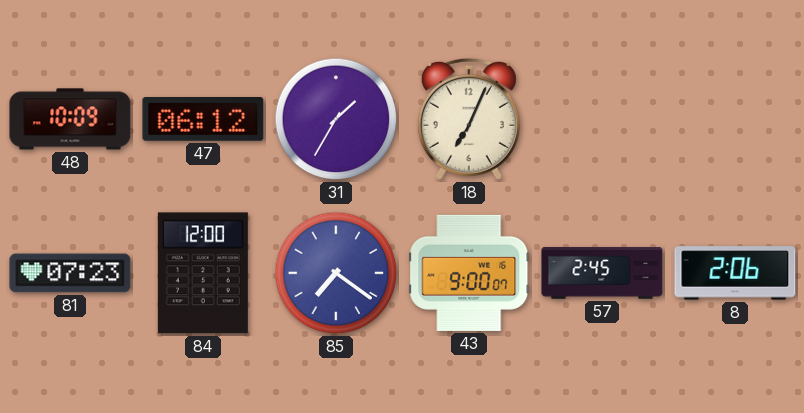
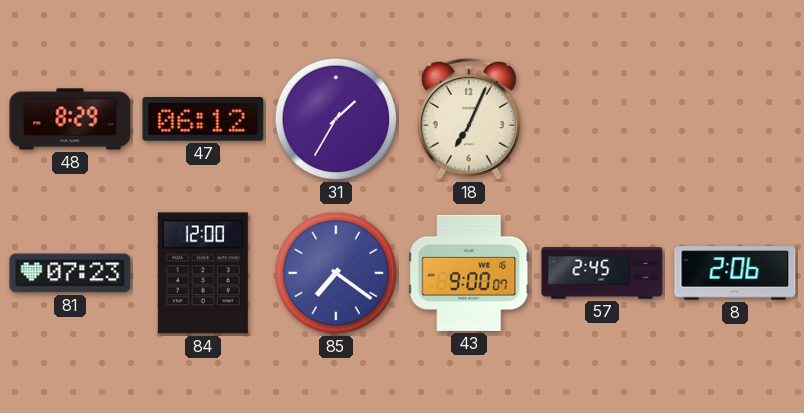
48: 10:09 -> 8:29
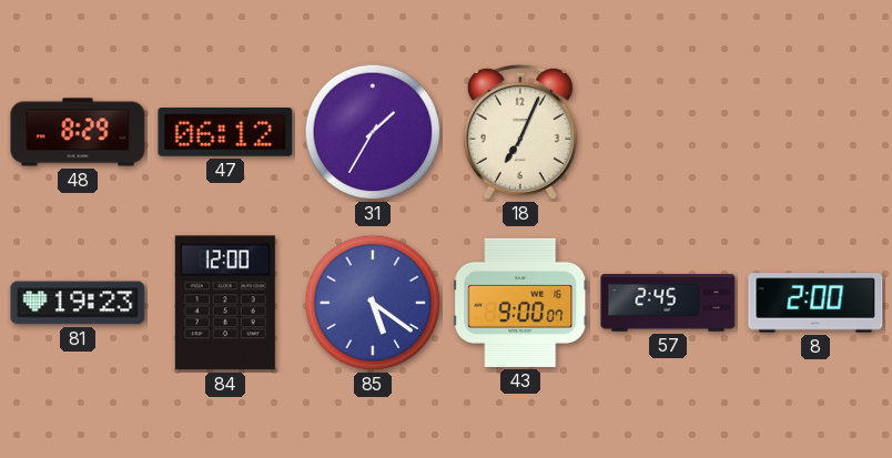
81: 07:23 -> 19:23
85: 7:21 -> 5:21
8: 2:06 -> 2:00
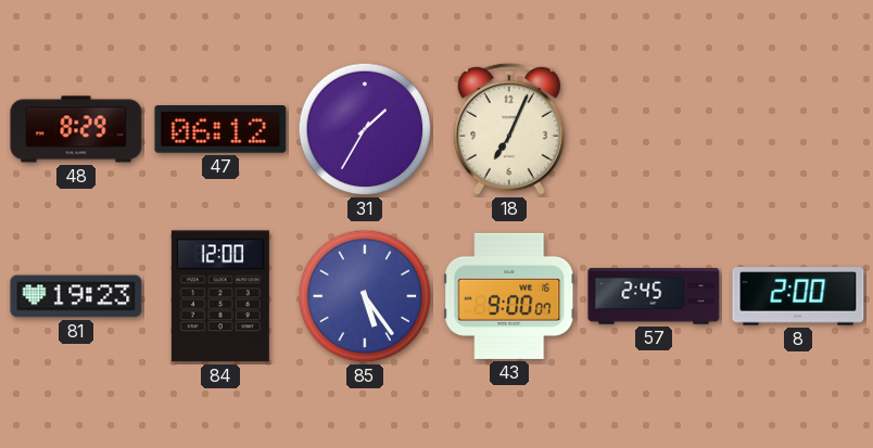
85: 5:21 -> 5:24
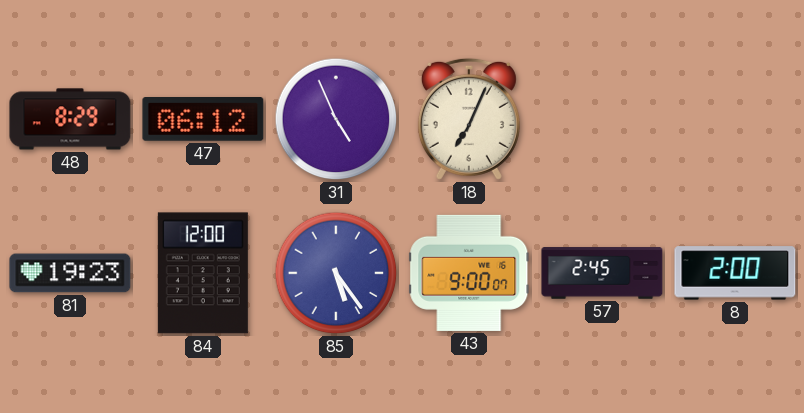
31: 1:35 -> 4:56
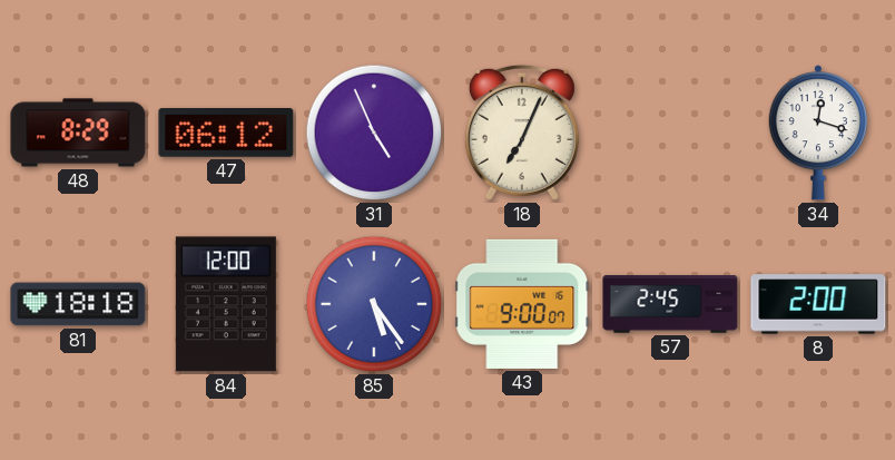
34: none -> 12:18
81: 19:23 -> 18:18
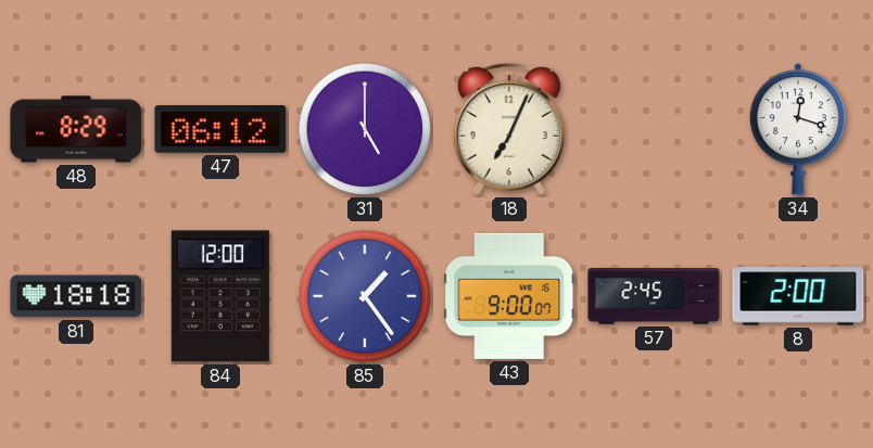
31: 4:56 -> 5:00
85: 5:24 -> 1:24
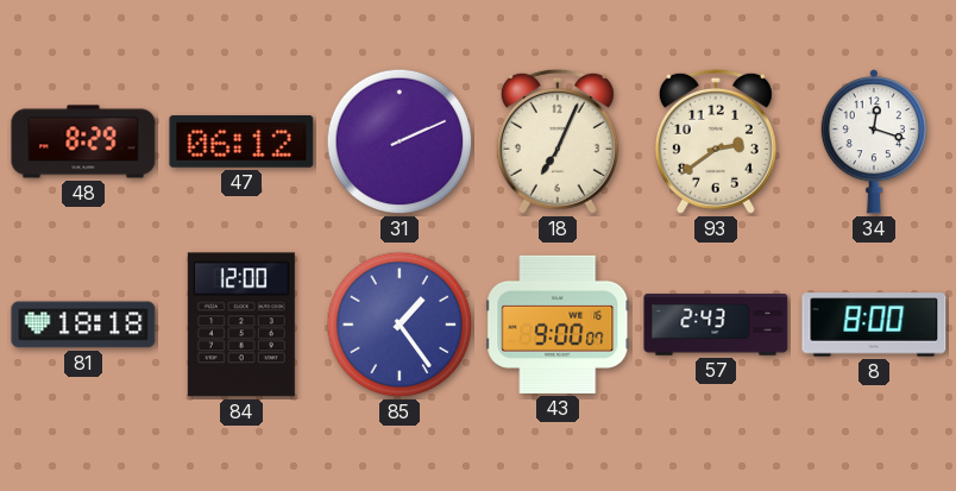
31: 5:00 -> 2:11
93: none -> 2:39
57: 2:45 -> 2:43
8: 2:00 -> 8:00
